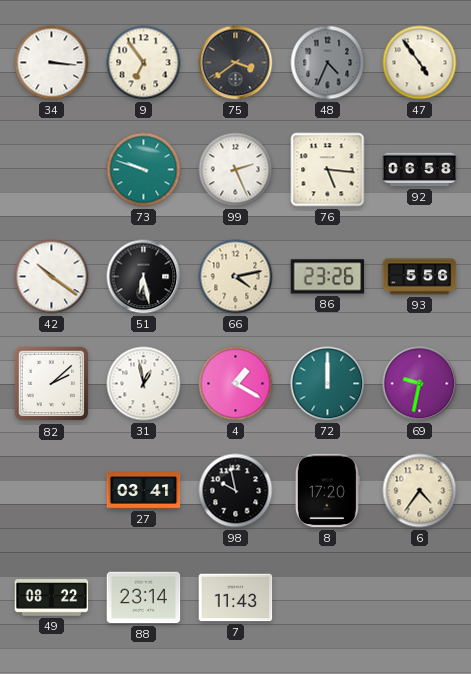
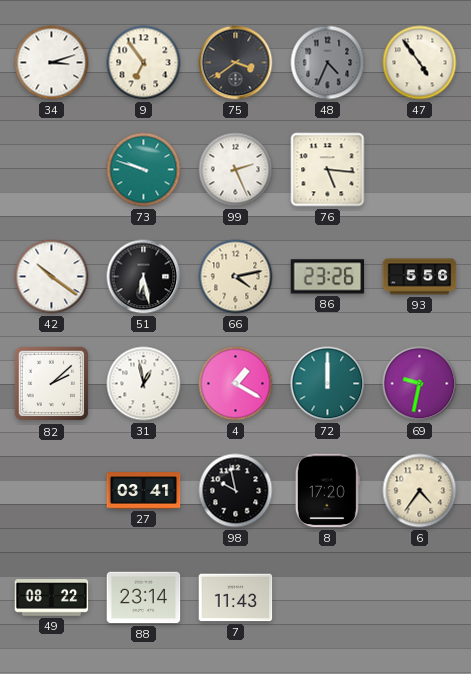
34: 3:16 -> 3:12
92: 06:58 -> none
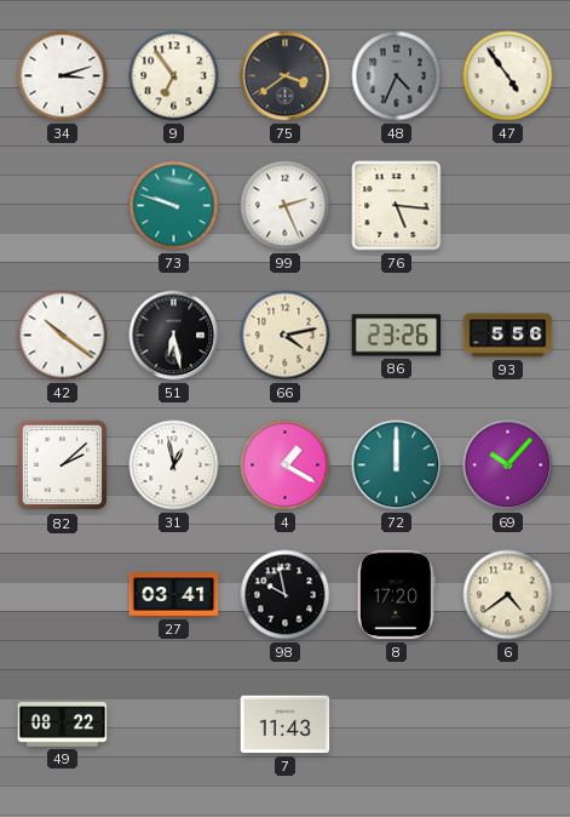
69: 9:32 -> 10:07
6: 4:36 -> 4:39
88: 23:14 -> none
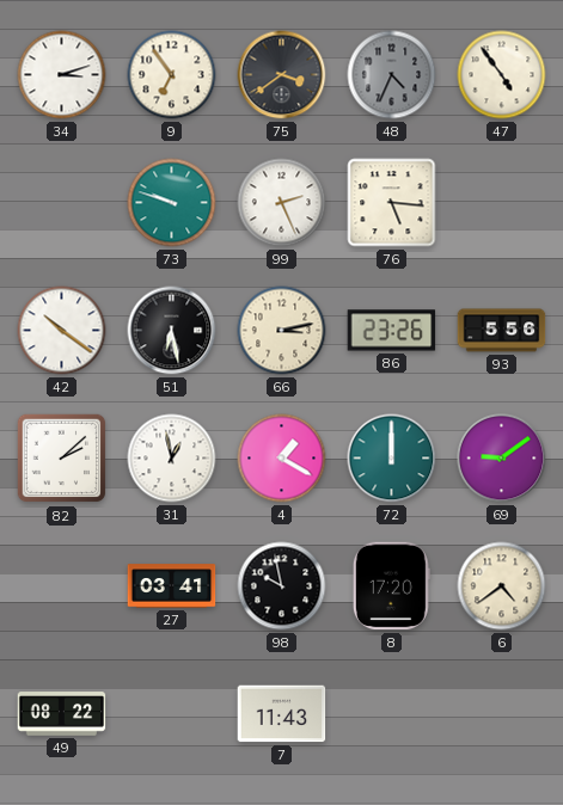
66: 4:13 -> 3:13
69: 10:07 -> 9:09
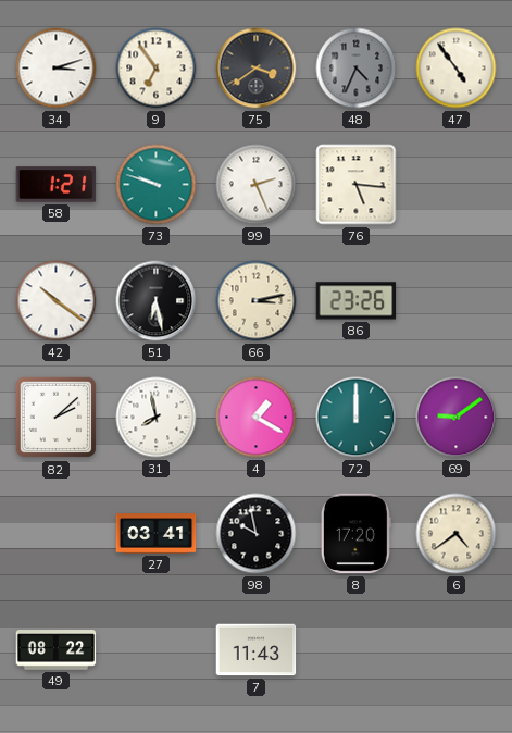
58: none -> 1:21
93: 5:56 -> none
31: 12:58 -> 7:58
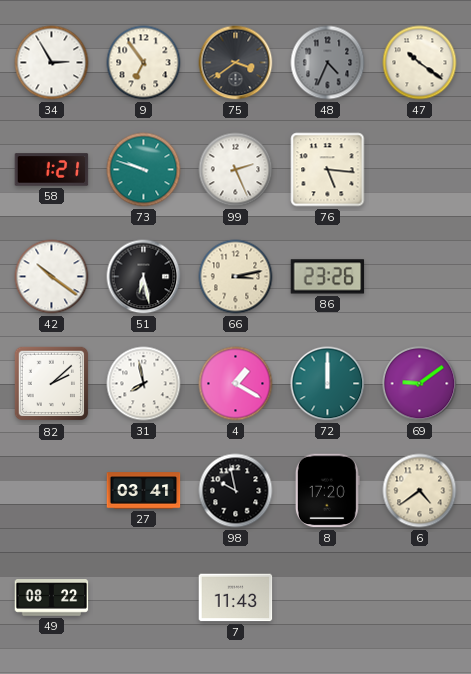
34: 3:12 -> 2:55
47: 4:54 -> 10:21
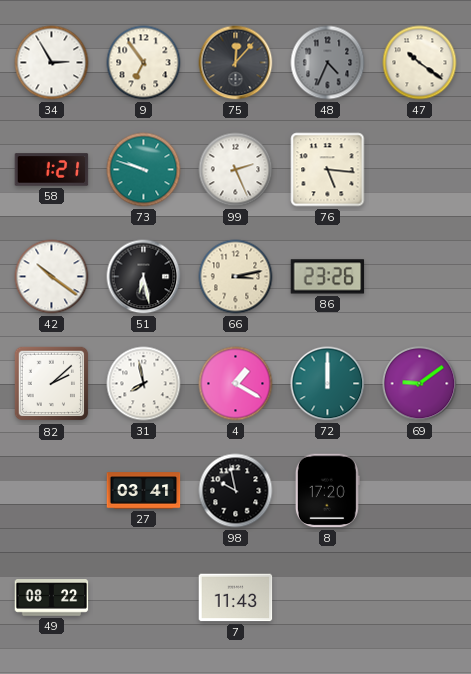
75: 3:39 -> 12:07
6: 4:39 -> none
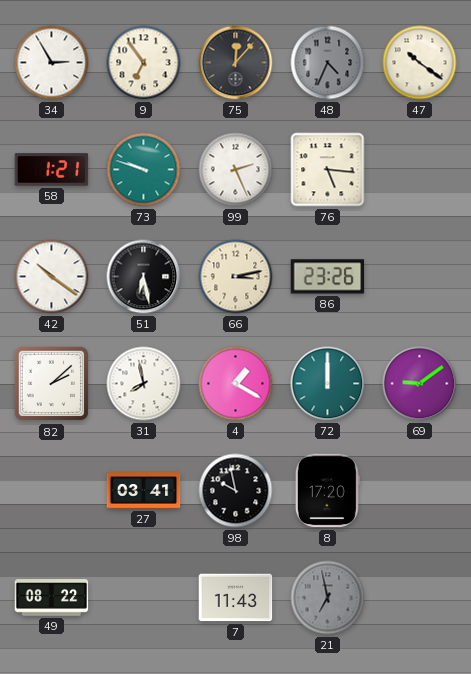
21: none -> 6:58
